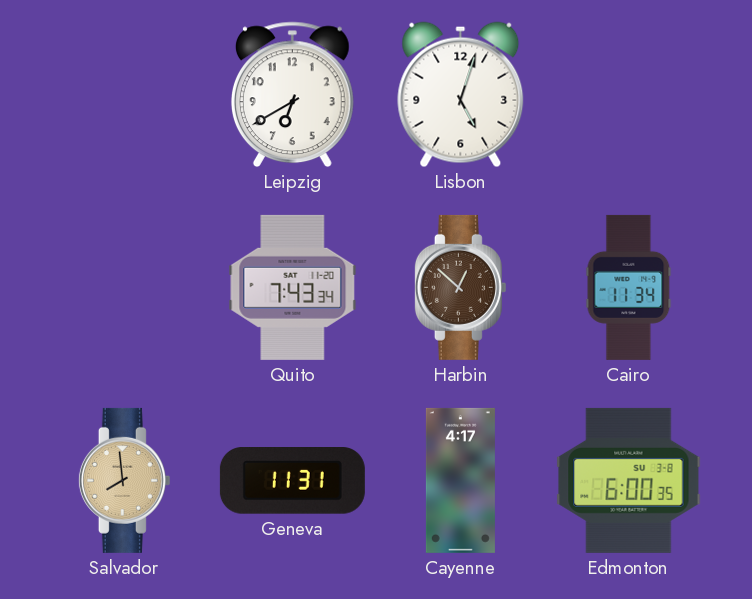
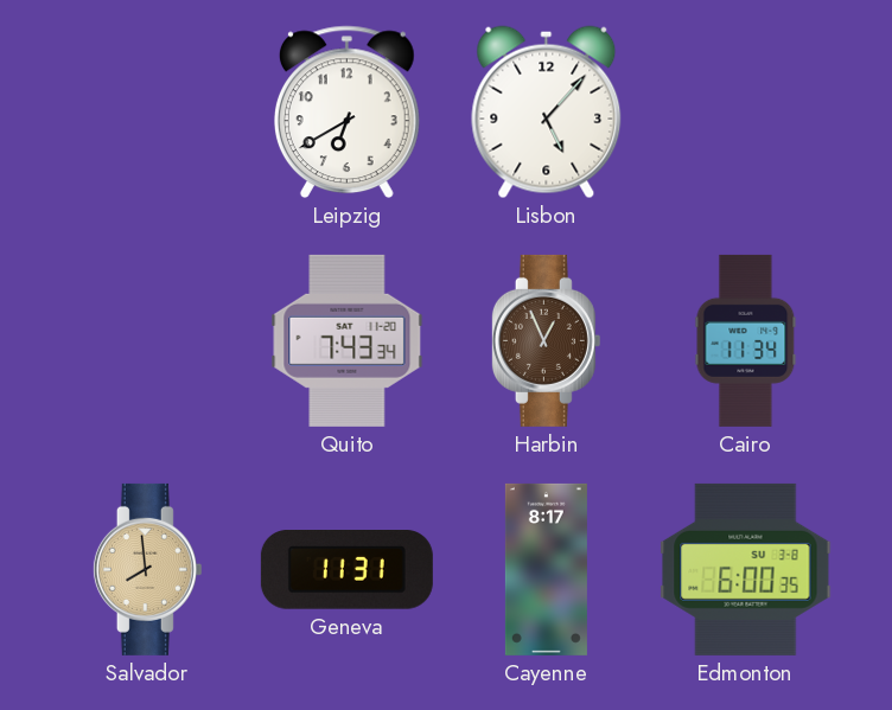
Lisbon: 5:03 -> 5:07
Harbin: 12:52 -> 12:56
Cayenne: 4:17 -> 8:17
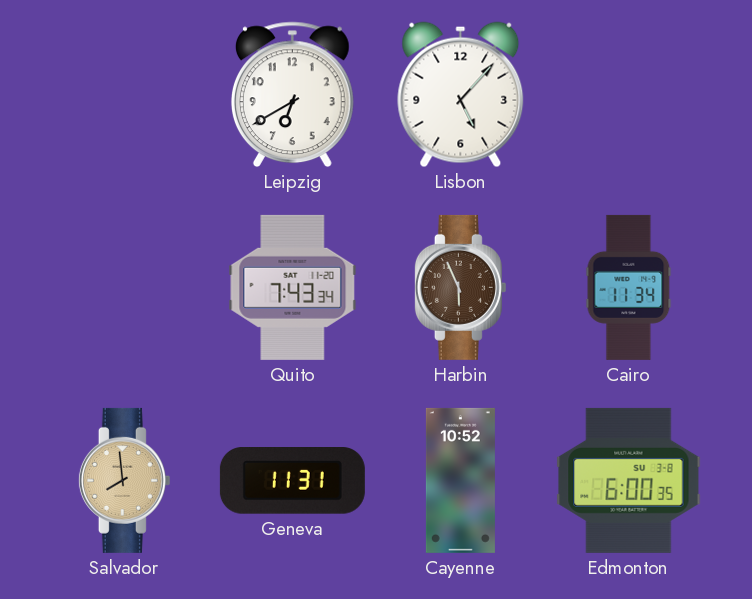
Harbin: 12:56 -> 5:56
Cayenne: 8:17 -> 10:52
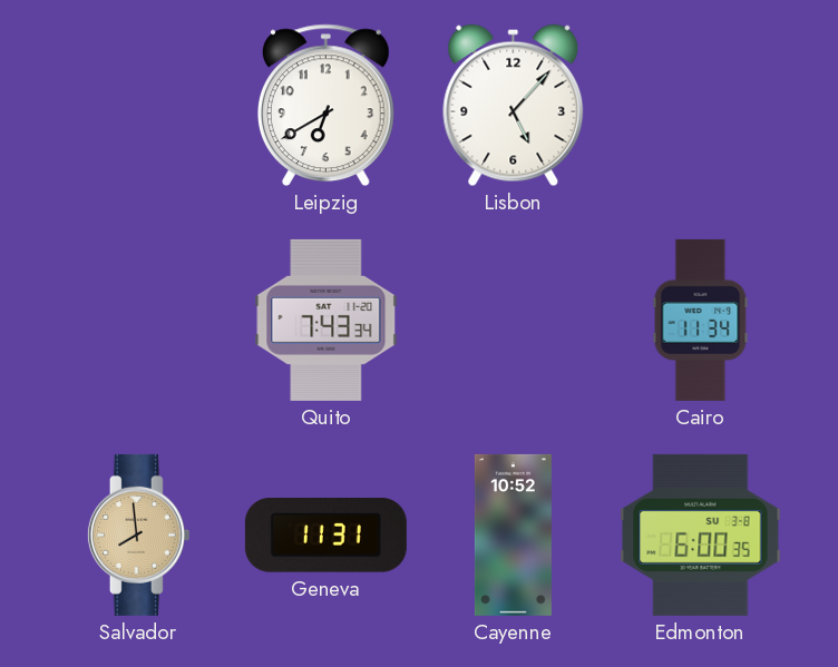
Harbin: 5:56 -> none
